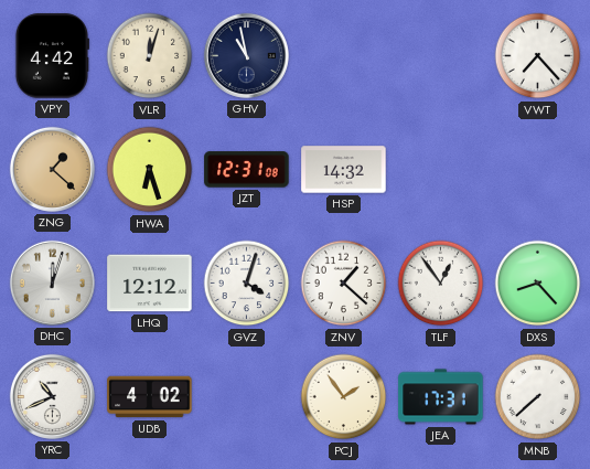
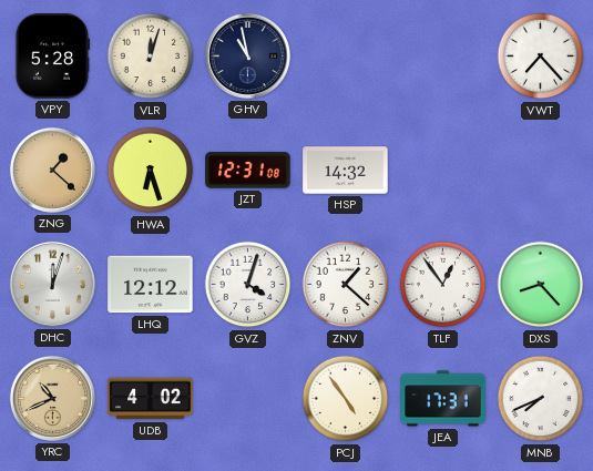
VPY: 4:42 -> 5:28
YRC dial: white -> champagne
PCJ: 1:54 -> 4:54
MNB: 7:38 -> 7:41
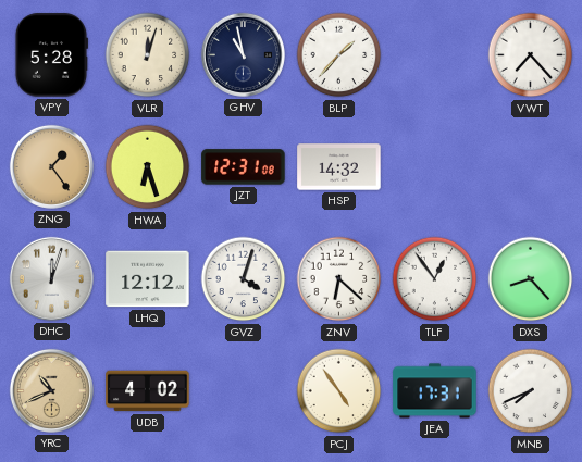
BLP: none -> 1:37
ZNG: 1:22 -> 1:24
ZNV: 1:22 -> 6:22
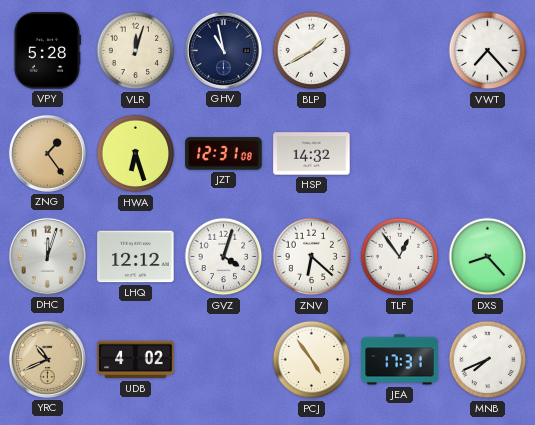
BLP: 1:37 -> 1:40
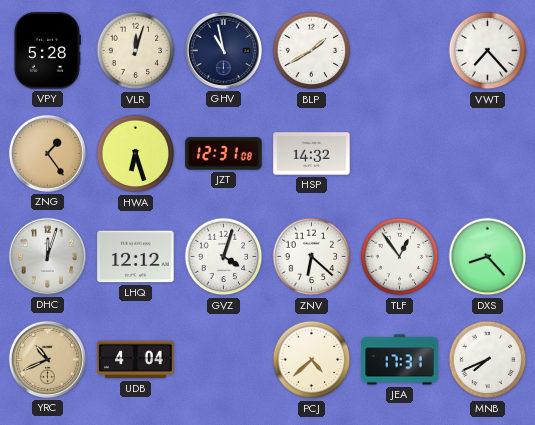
UDB: 4:02 -> 4:04
PCJ: 4:54 -> 4:38
